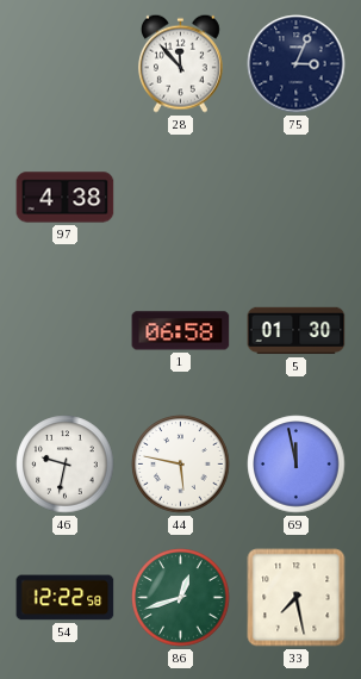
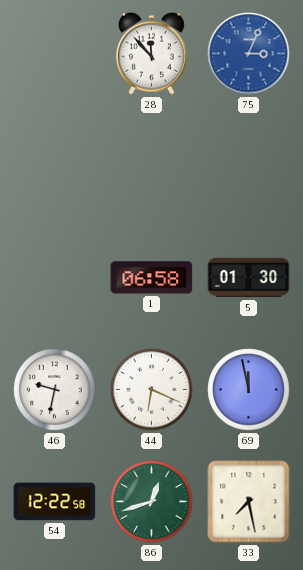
75 dial: navy -> blue
97: 4:38 -> none
44: 5:47 -> 6:19
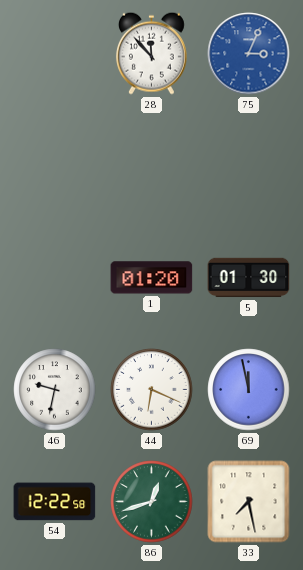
1: 06:58 -> 01:20
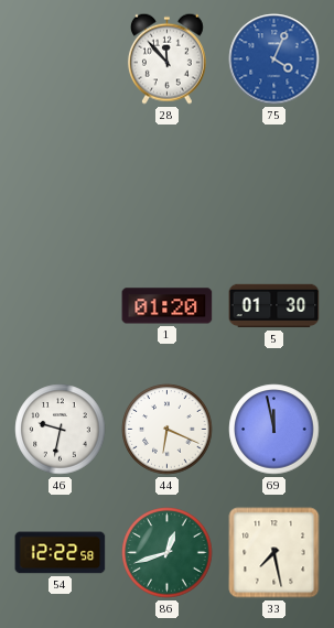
75: 3:04 -> 4:04
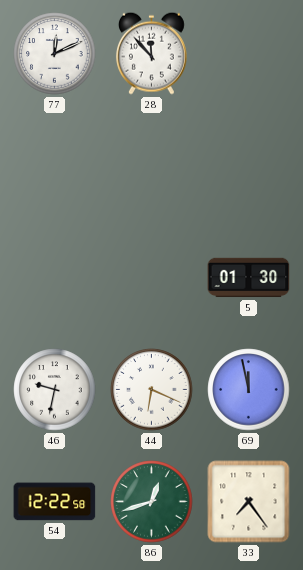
77: none -> 12:11
75: 4:04 -> none
1: 01:20 -> none
33: 7:28 -> 7:24
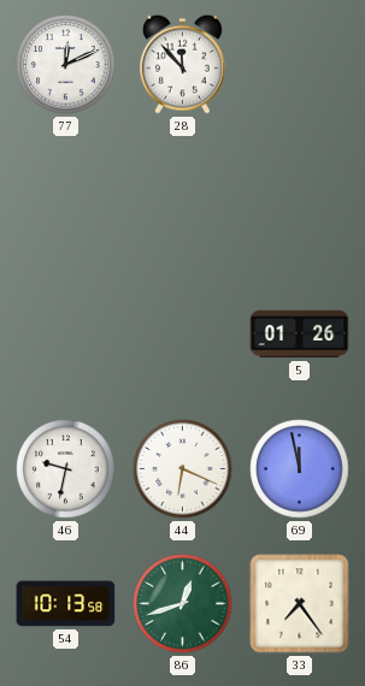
5: 01:30 -> 01:26
54: 12:22 -> 10:13
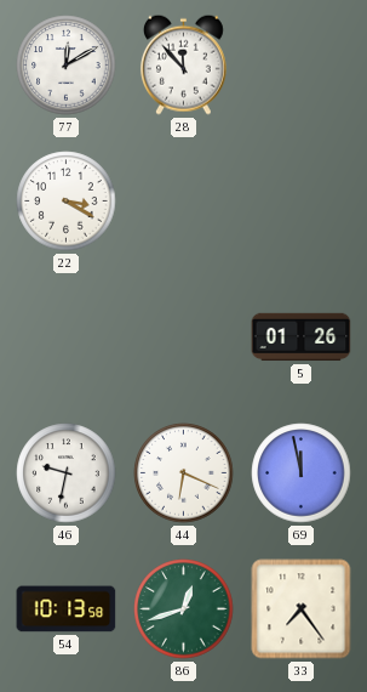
77: 12:11 -> 12:10
22: none -> 3:20
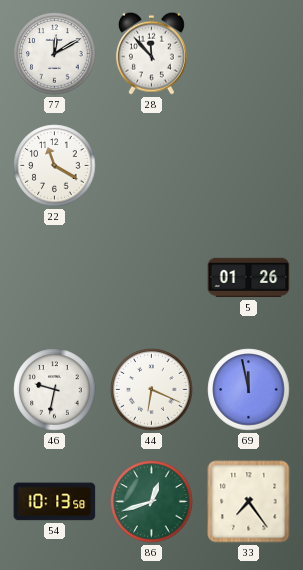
22: 3:20 -> 11:20
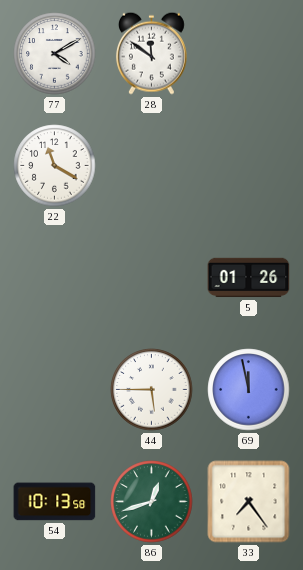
77: 12:10 -> 4:10
28: 11:53 -> 11:51
46: 9:32 -> none
44: 6:19 -> 5:45
